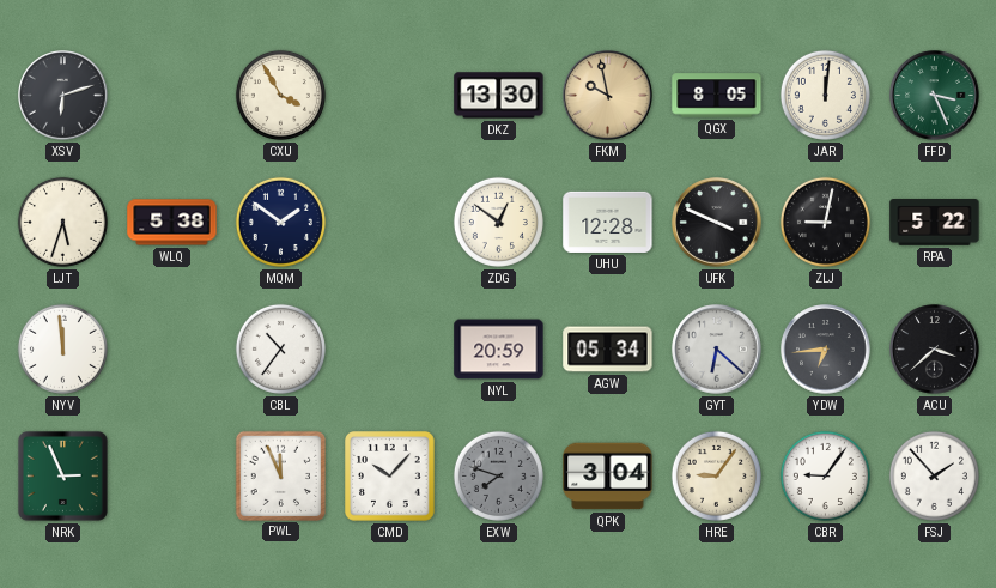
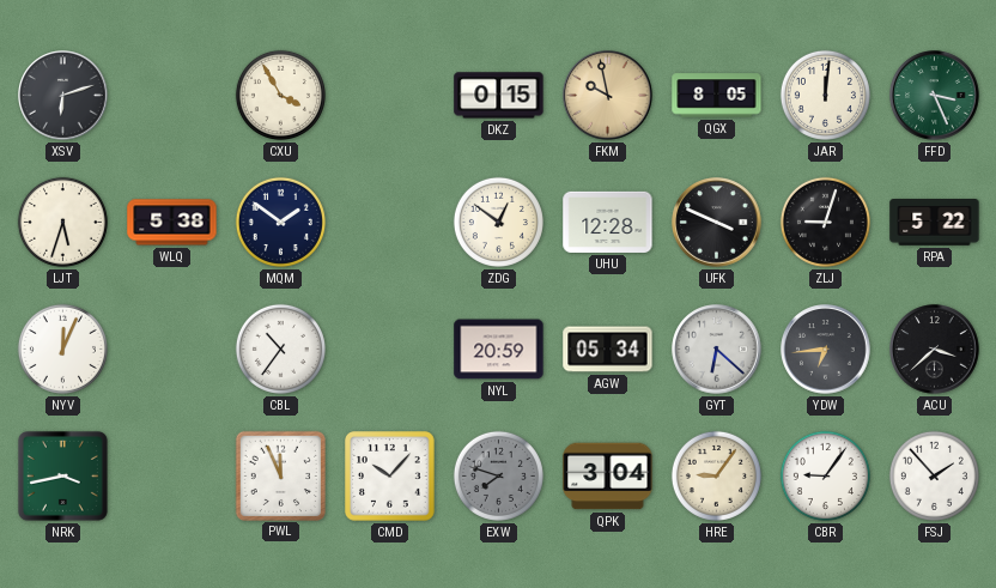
DKZ: 13:30 -> 0:15
ZLJ: 9:02 -> 9:03
NYV: 11:59 -> 12:04
NRK: 2:56 -> 3:43
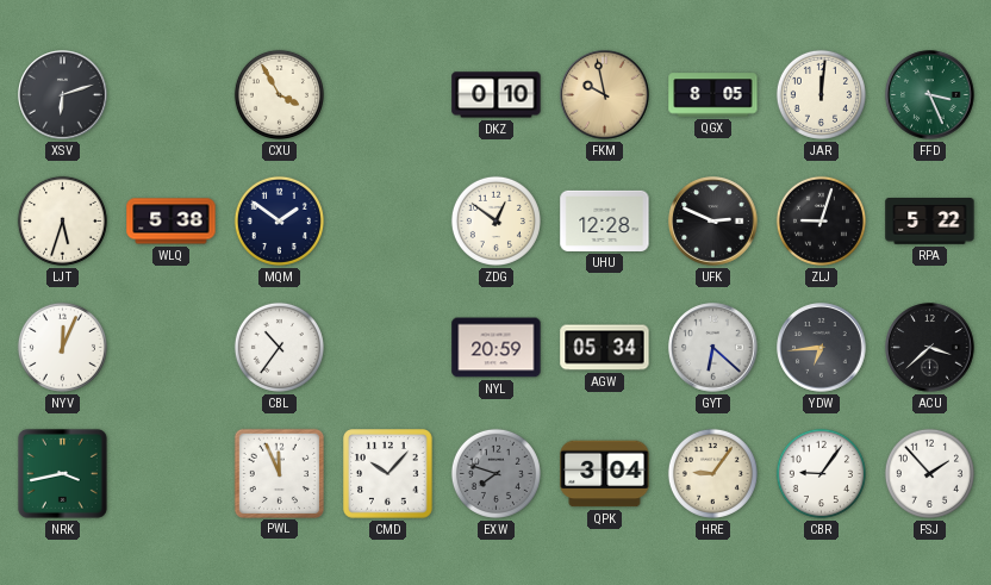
DKZ: 0:15 -> 0:10
UFK: 3:49 -> 2:49
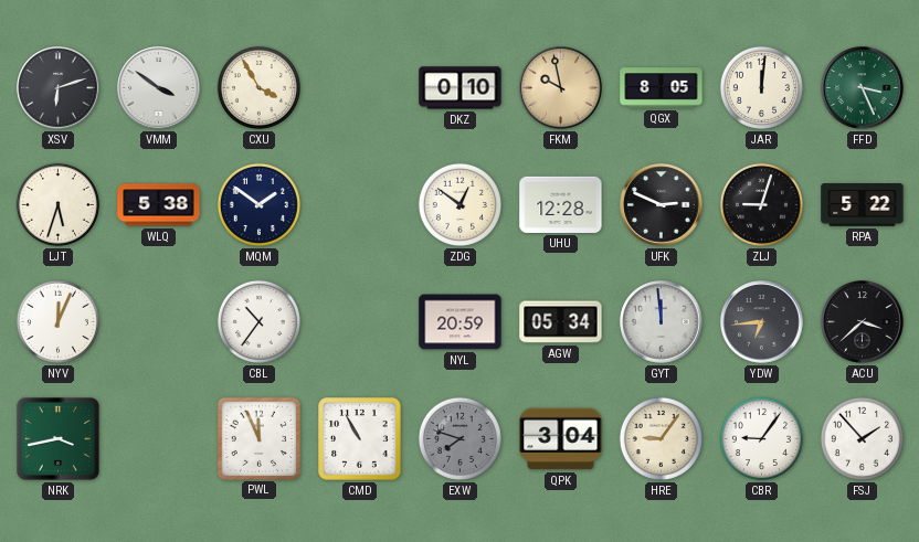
VMM: none -> 3:51
GYT: 6:22 -> 11:59
CMD: 10:07 -> 10:55
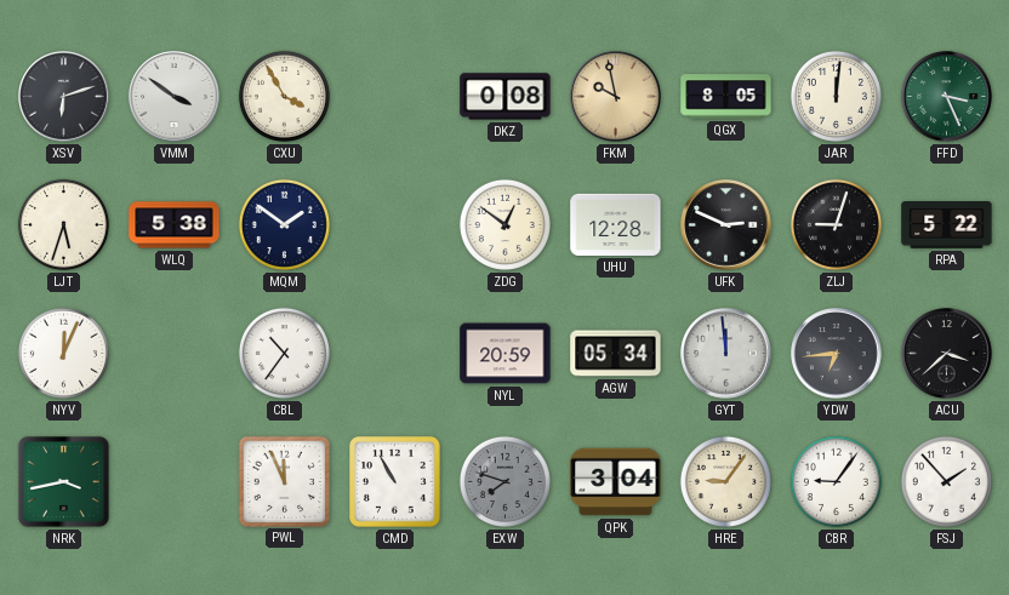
DKZ: 0:10 -> 0:08
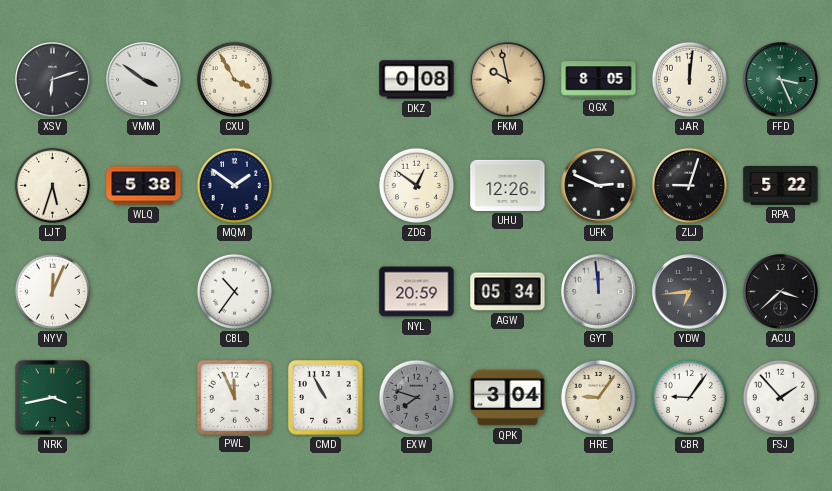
UHU: 12:28 -> 12:26
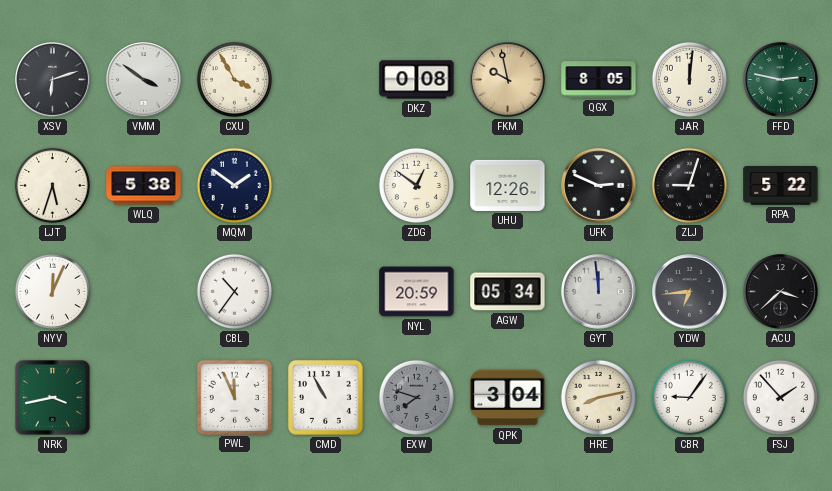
FFD: 3:26 -> 2:47
HRE: 9:06 -> 8:13
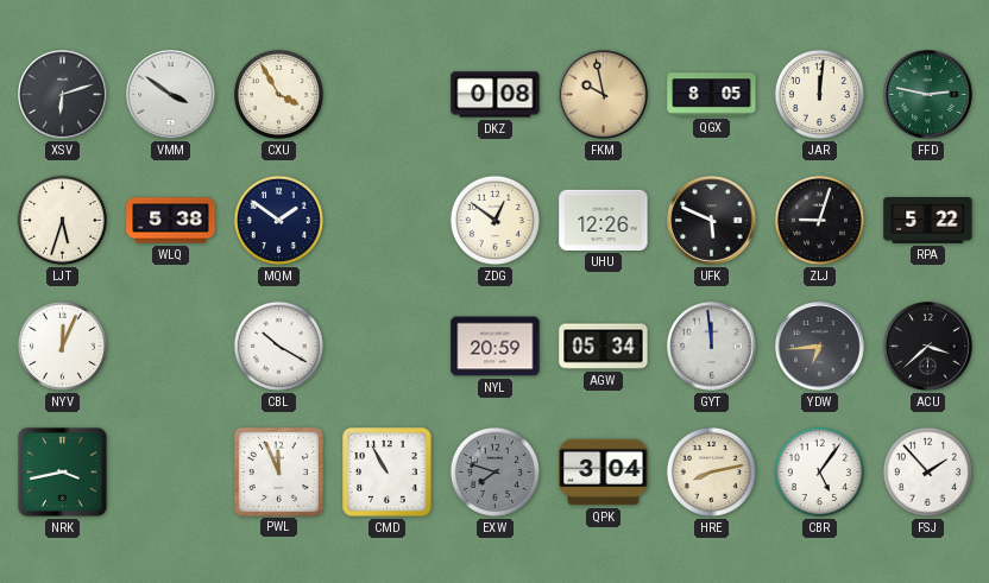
UFK: 2:49 -> 5:49
CBL: 10:36 -> 10:20
CBR: 9:06 -> 5:06
